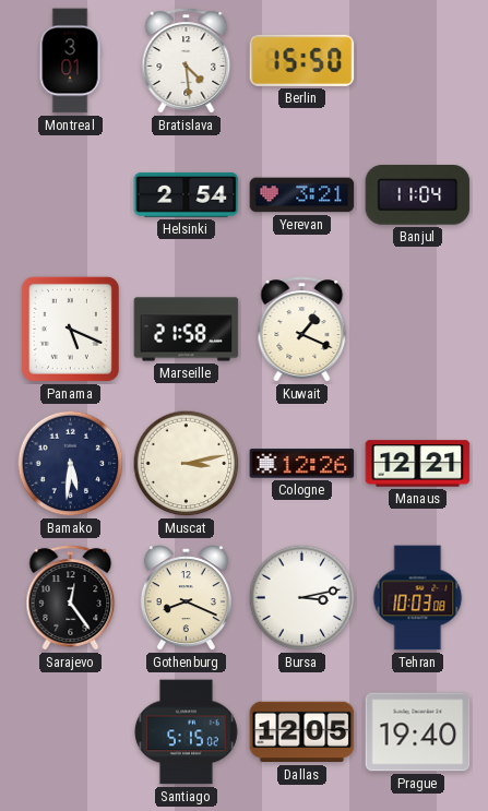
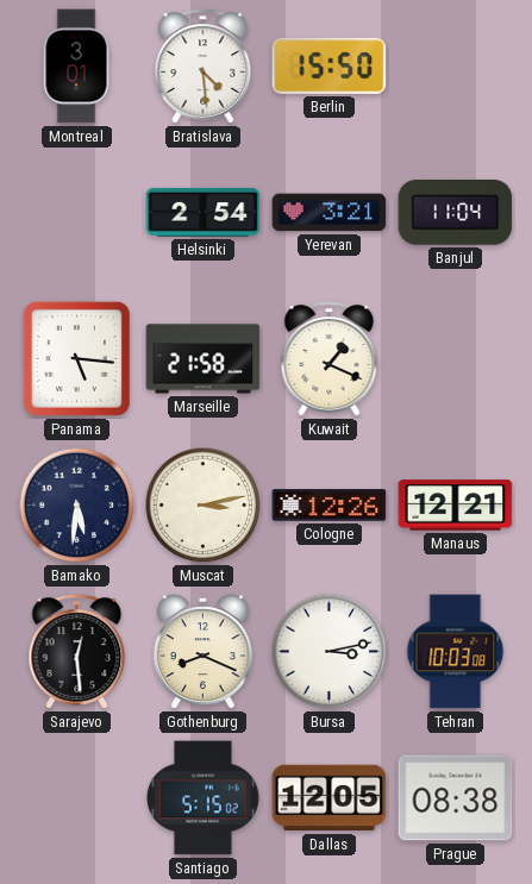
Panama: 5:19 -> 5:16
Sarajevo: 12:24 -> 12:29
Prague: 19:40 -> 08:38
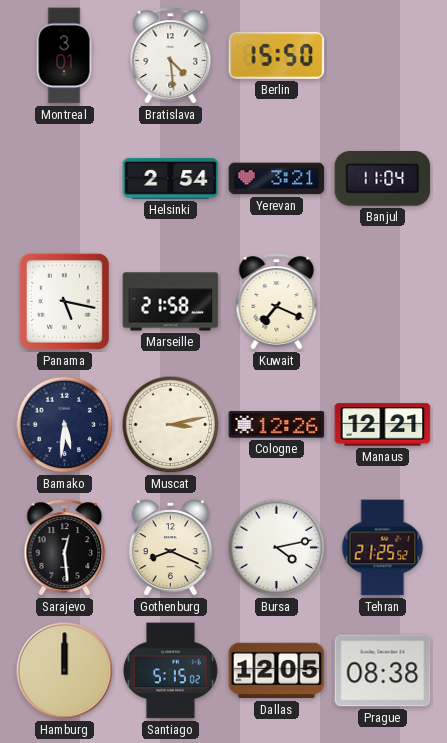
Panama: 5:16 -> 5:17
Kuwait: 1:19 -> 7:19
Bursa: 3:13 -> 4:13
Tehran: 10:03 -> 21:25
Hamburg: none -> 12:00
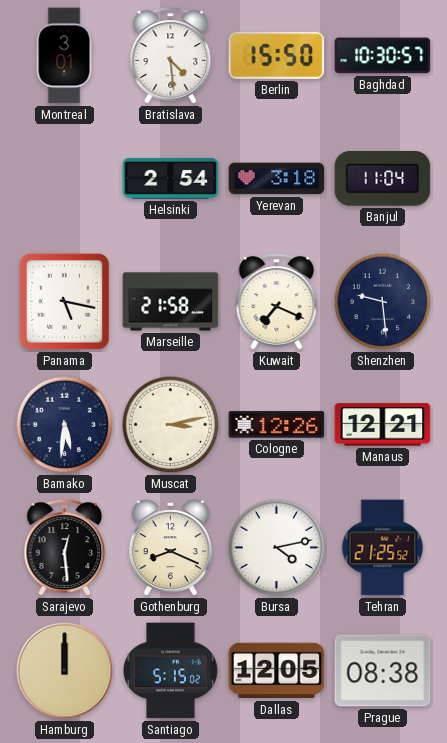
Baghdad: none -> 10:30
Yerevan: 3:21 -> 3:18
Shenzhen: none -> 9:29
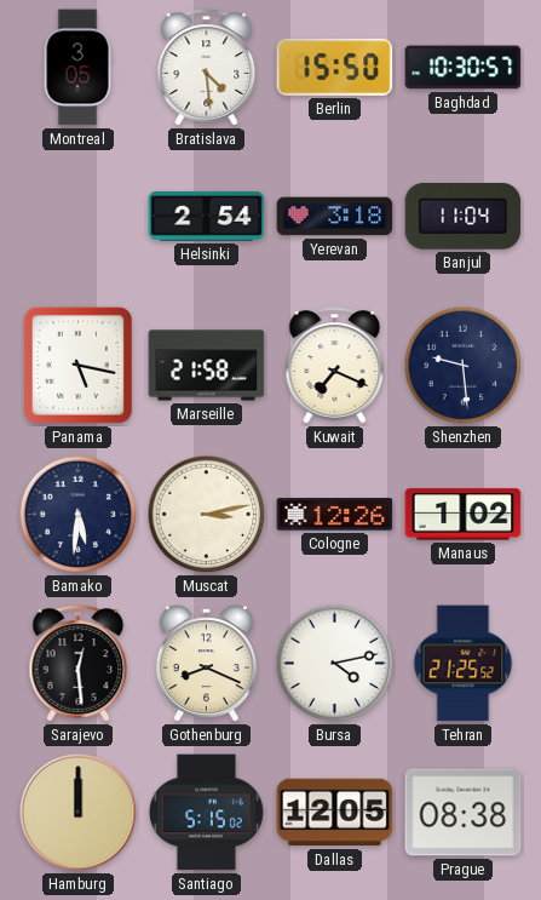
Montreal: 3:01 -> 3:05
Manaus: 12:21 -> 1:02
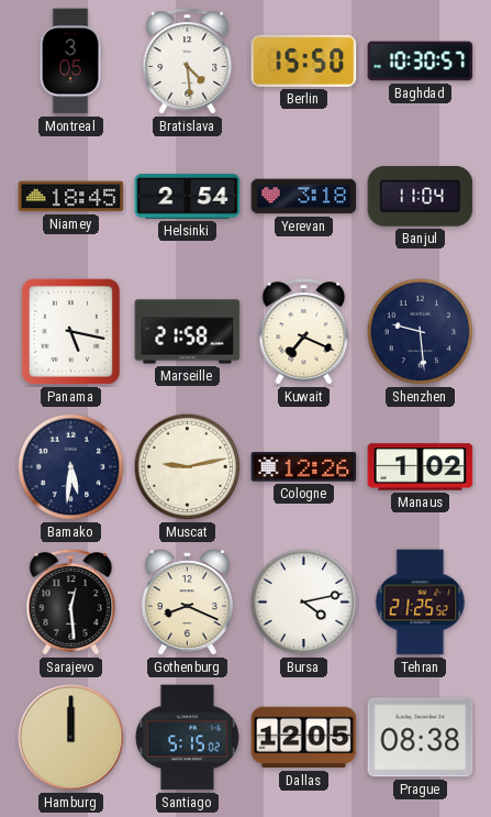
Niamey: none -> 18:45
Muscat: 3:13 -> 9:13
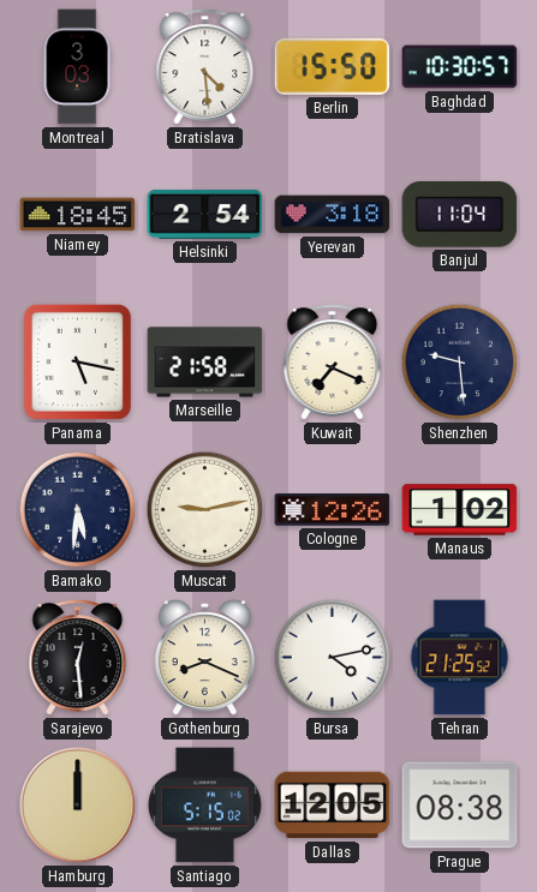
Montreal: 3:05 -> 3:03
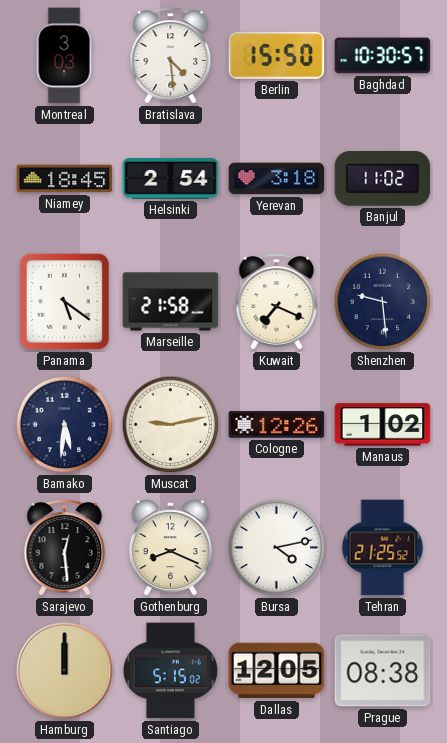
Banjul: 11:04 -> 11:02
Panama: 5:17 -> 5:21
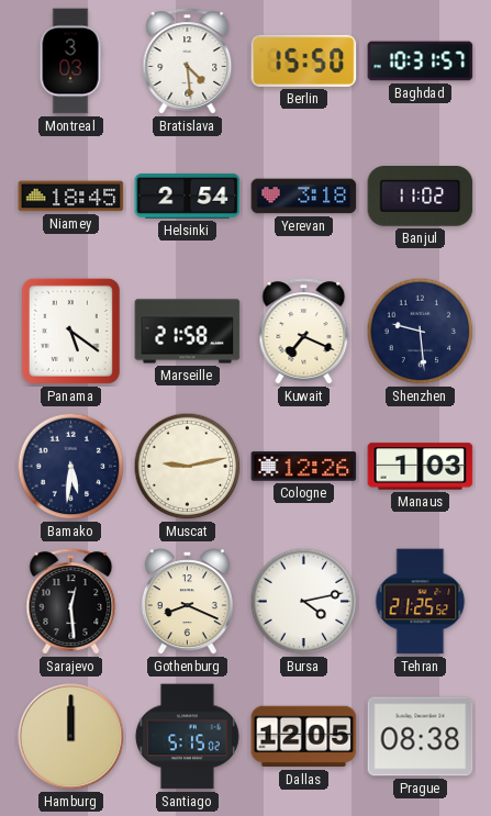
Baghdad: 10:30 -> 10:31
Manaus: 1:02 -> 1:03
